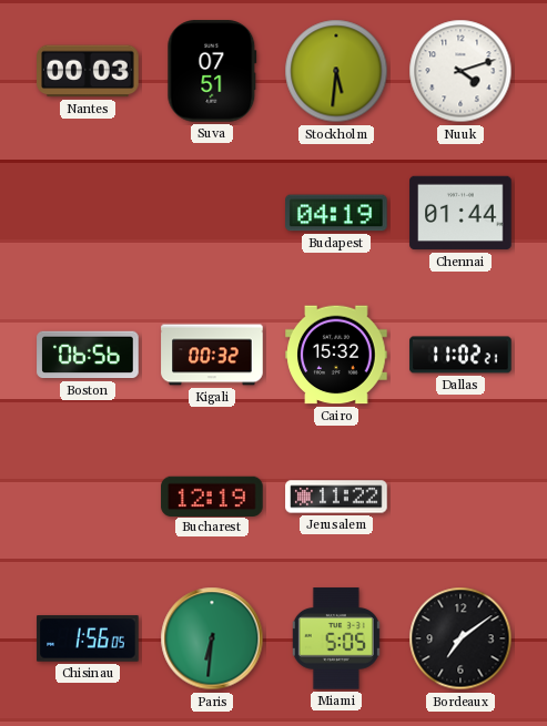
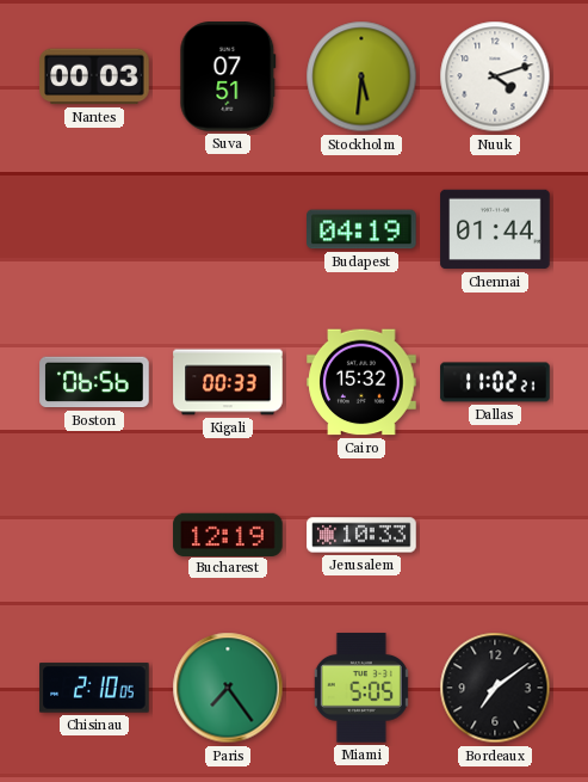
Kigali: 00:32 -> 00:33
Jerusalem: 11:22 -> 10:33
Chisinau: 1:56 -> 2:10
Paris: 6:31 -> 7:24
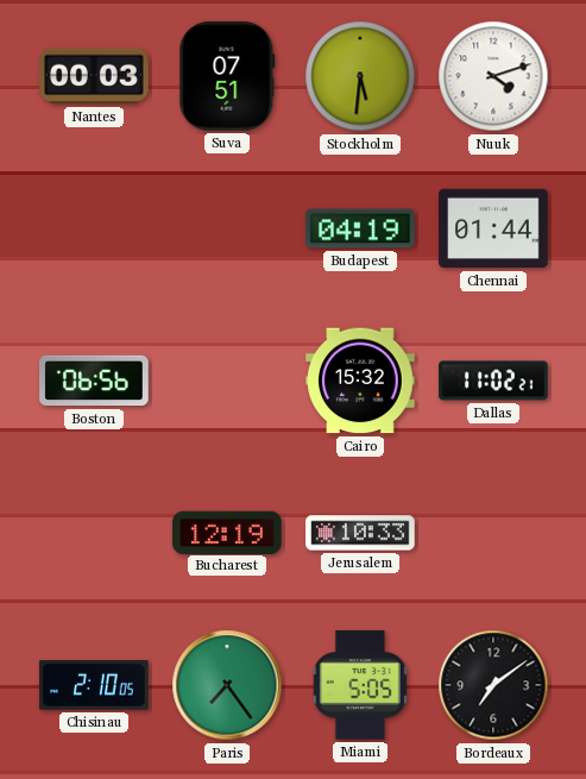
Kigali: 00:33 -> none
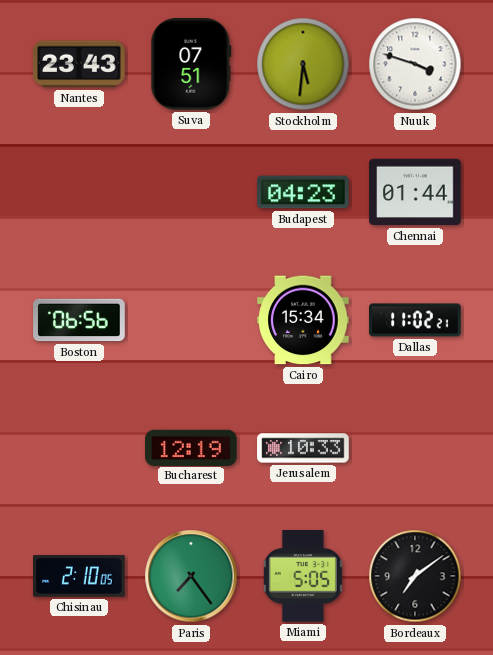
Nantes: 00:03 -> 23:43
Nuuk: 4:12 -> 3:48
Budapest: 04:19 -> 04:23
Cairo: 15:32 -> 15:34
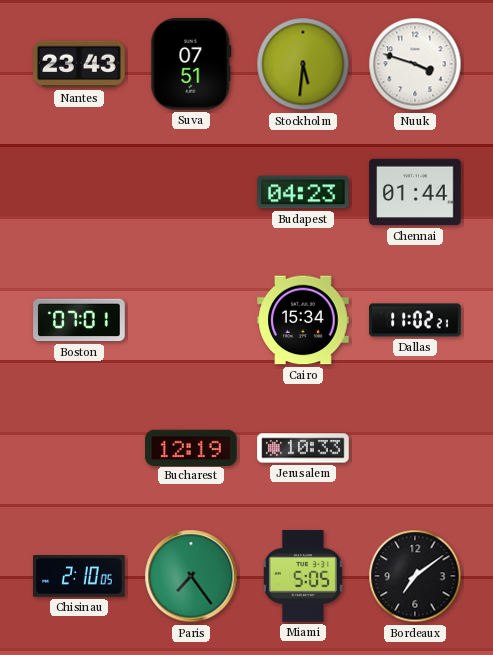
Boston: 06:56 -> 07:01
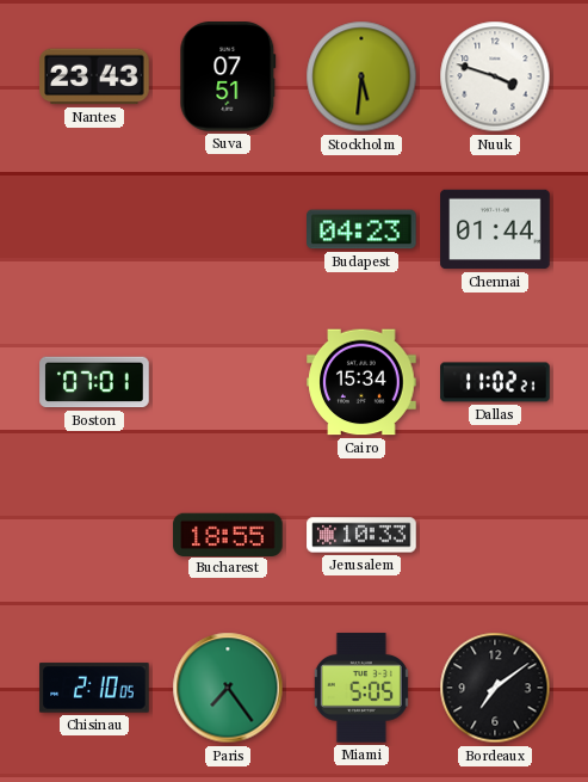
Bucharest: 12:19 -> 18:55
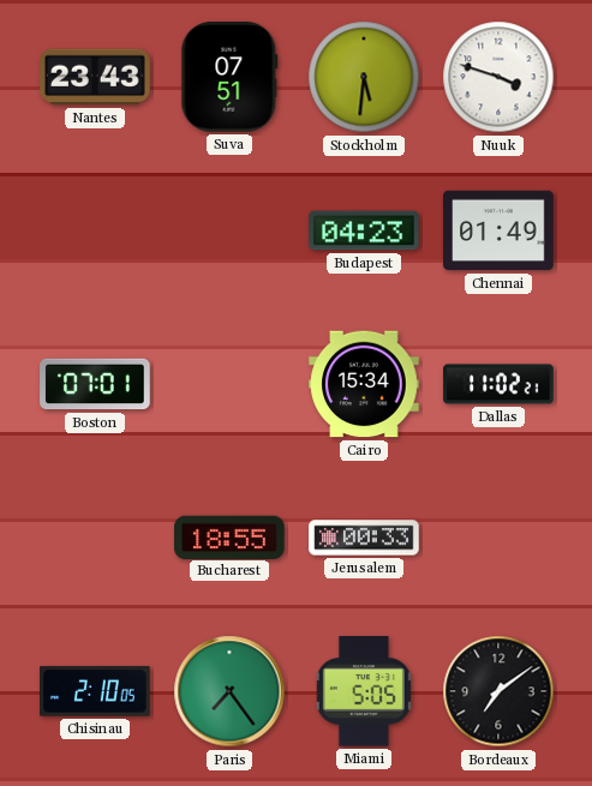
Chennai: 01:44 -> 01:49
Jerusalem: 10:33 -> 00:33
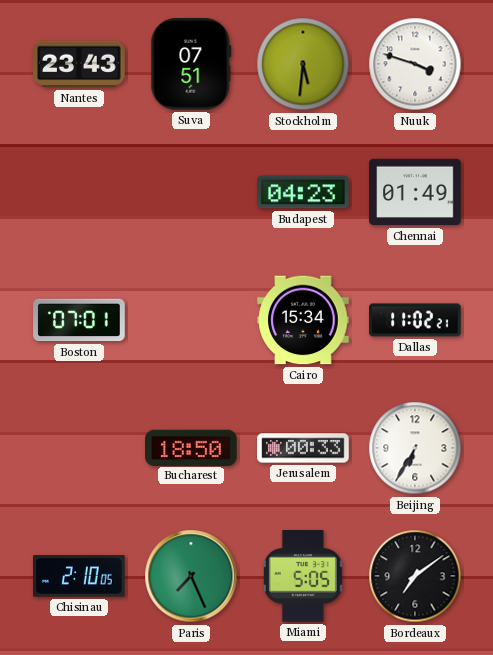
Bucharest: 18:55 -> 18:50
Beijing: none -> 6:35
Paris: 7:24 -> 7:26
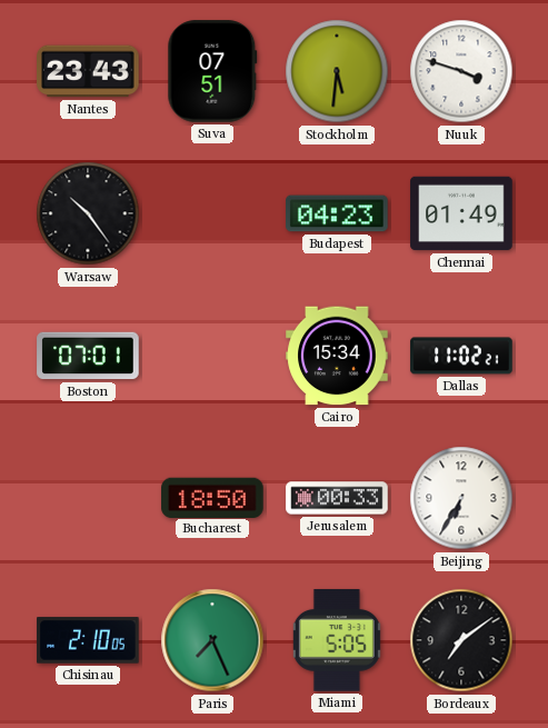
Warsaw: none -> 10:24
